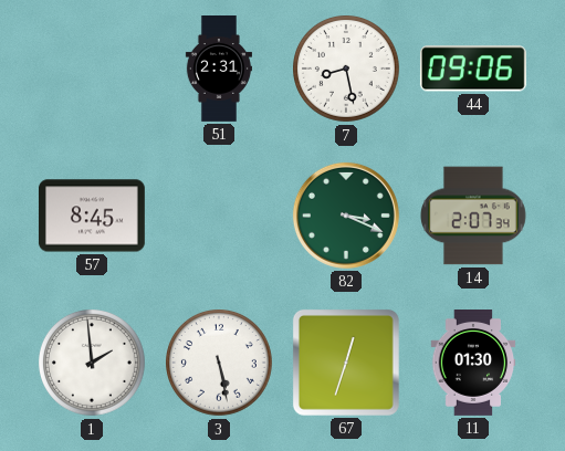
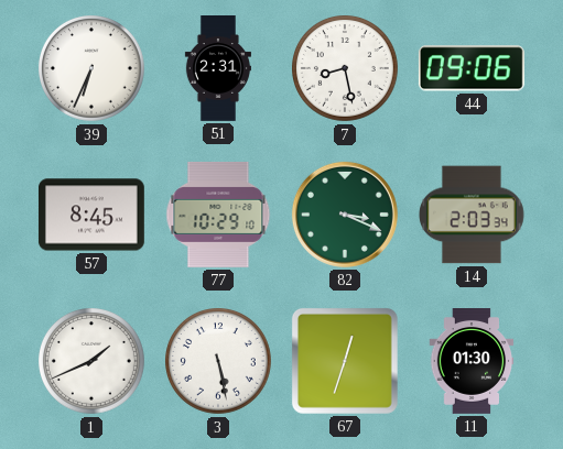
39: none -> 6:34
77: none -> 10:29
14: 2:07 -> 2:03
1: 1:59 -> 1:41
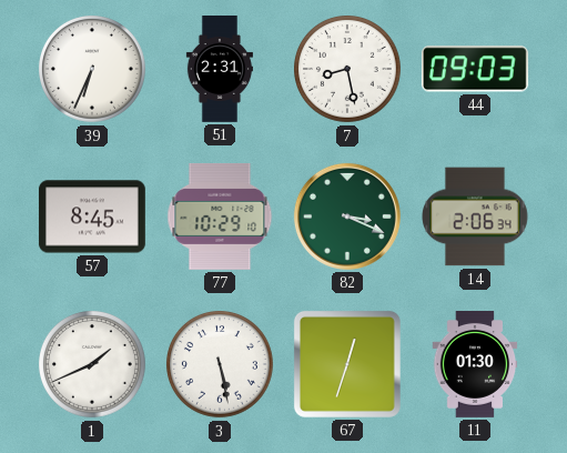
44: 09:06 -> 09:03
14: 2:03 -> 2:06
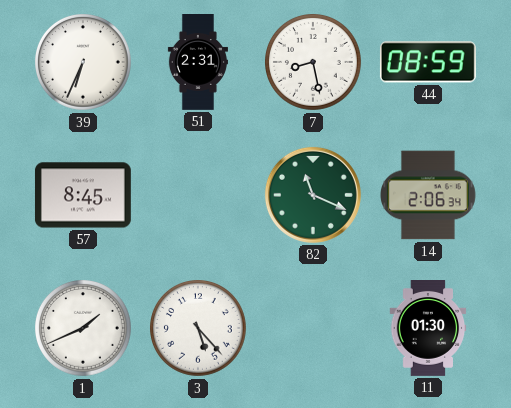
44: 09:03 -> 08:59
77: 10:29 -> none
82: 3:19 -> 11:19
3: 5:28 -> 5:23
67: 12:33 -> none
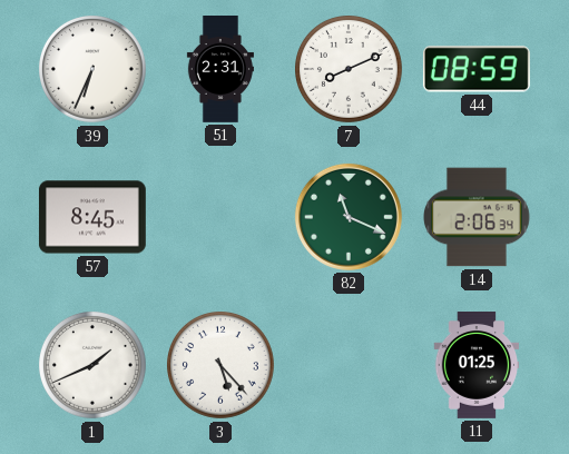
7: 8:28 -> 8:11
11: 01:30 -> 01:25
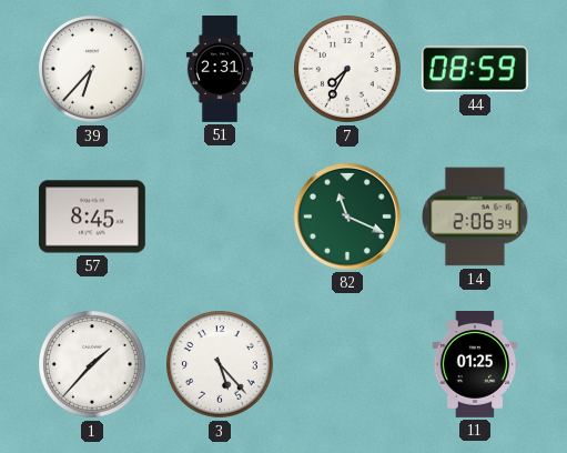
39: 6:34 -> 6:37
7: 8:11 -> 7:35
1: 1:41 -> 1:37
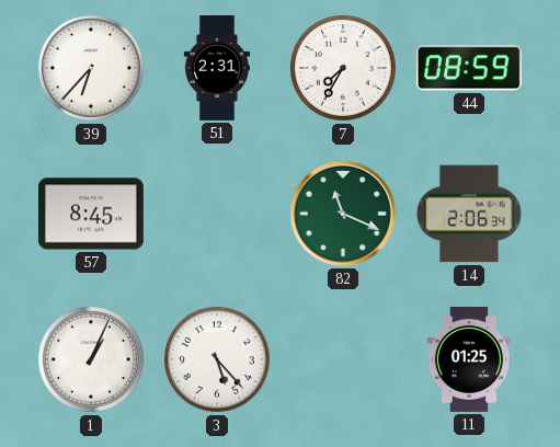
1: 1:37 -> 1:04
